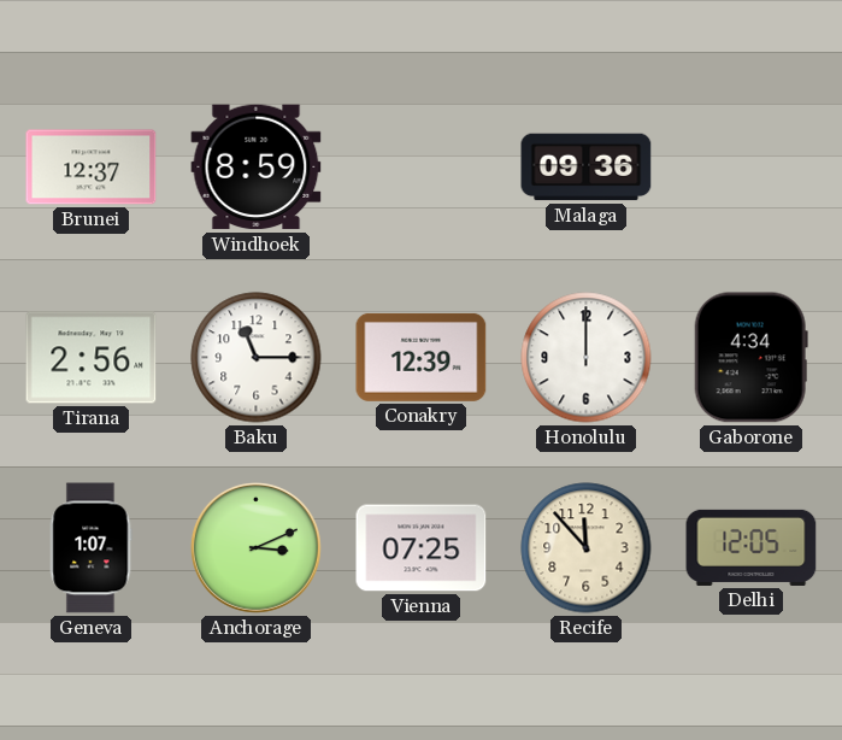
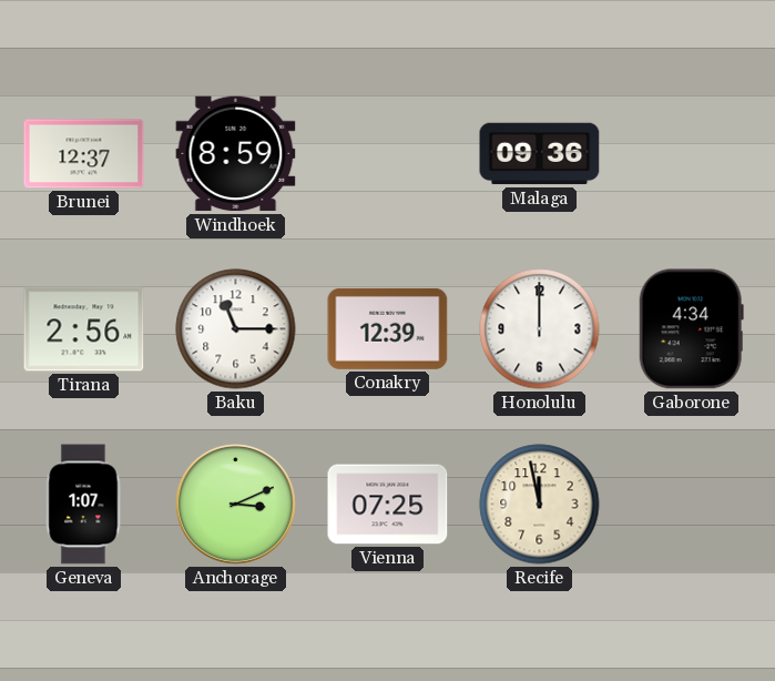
Recife: 11:53 -> 11:58
Delhi: 12:05 -> none
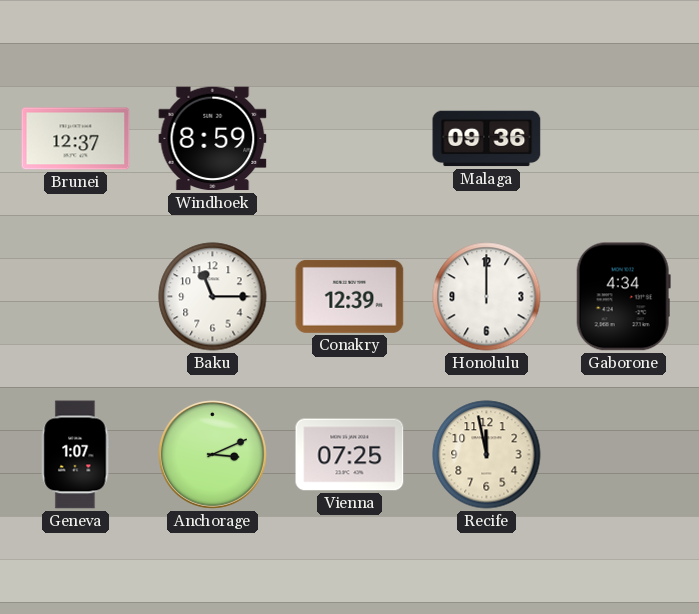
Tirana: 2:56 -> none
